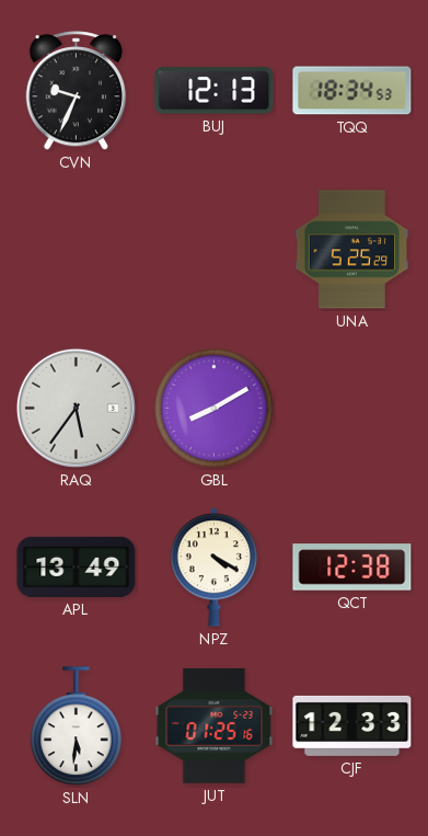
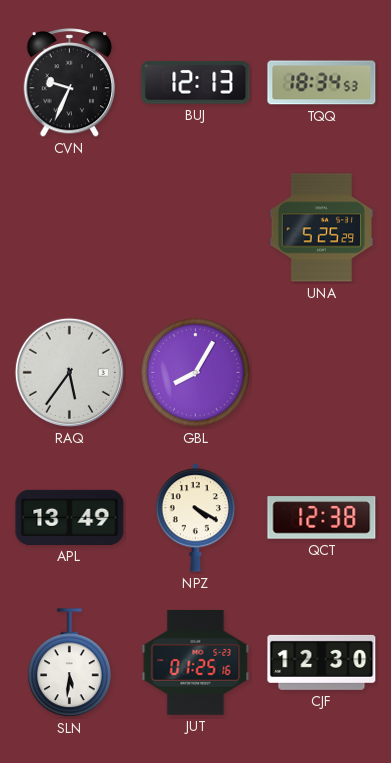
GBL: 8:10 -> 8:05
CJF: 12:33 -> 12:30
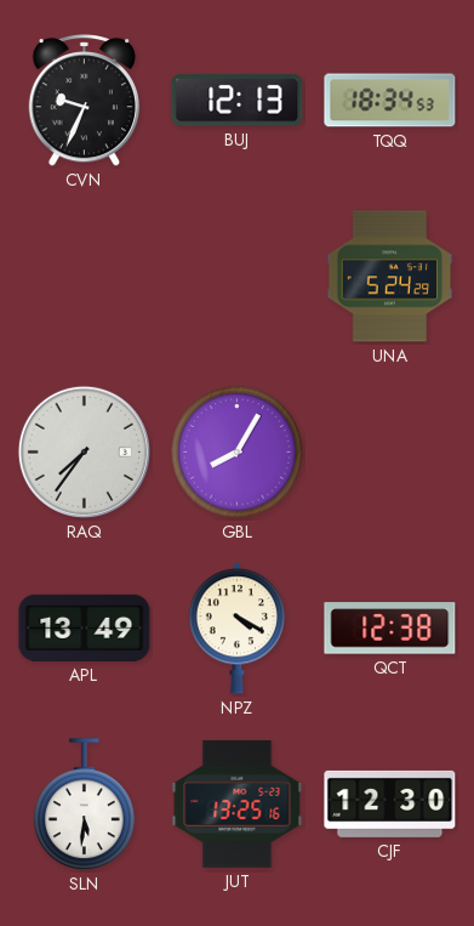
UNA: 5:25 -> 5:24
RAQ: 5:36 -> 7:36
JUT: 01:25 -> 13:25
